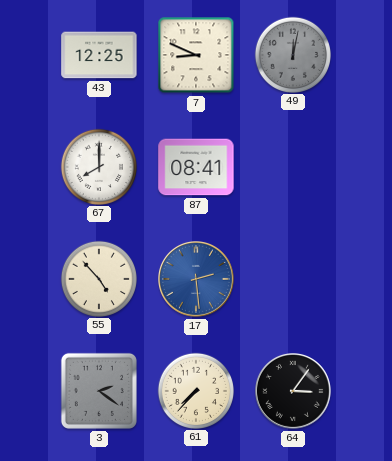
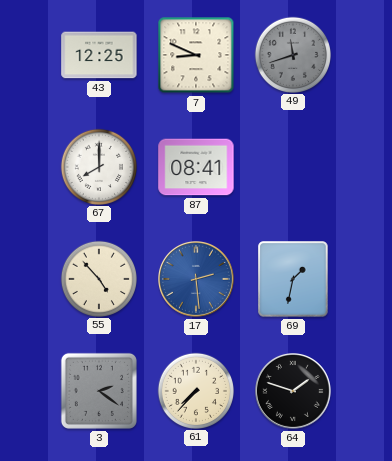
49: 12:02 -> 11:42
69: none -> 1:32
64: 3:06 -> 1:48
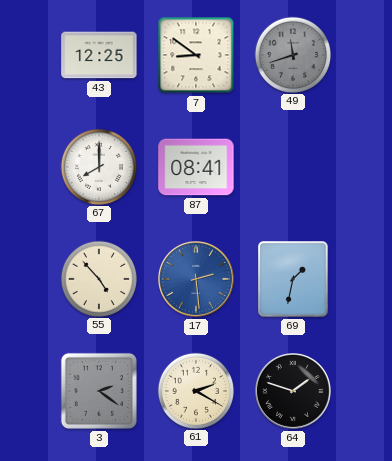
7: 8:49 -> 8:51
61: 7:37 -> 2:20
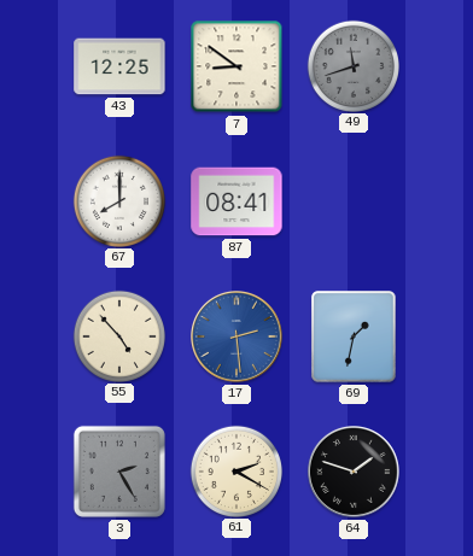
3: 2:21 -> 2:25
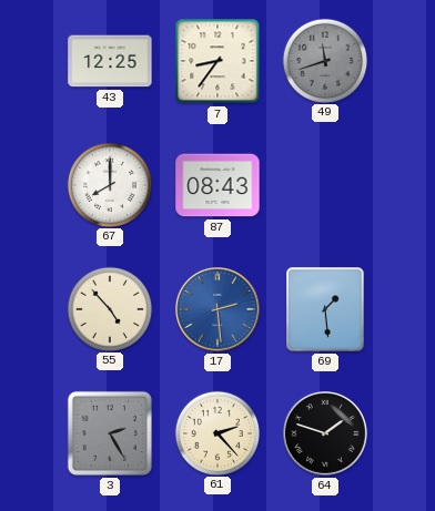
7: 8:51 -> 8:36
87: 08:41 -> 08:43
69: 1:32 -> 1:29
61: 2:20 -> 2:23
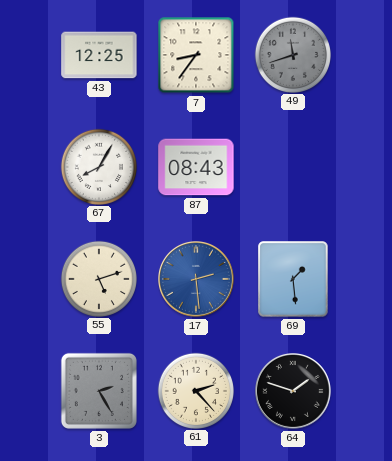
67: 8:00 -> 8:05
55: 4:53 -> 5:12
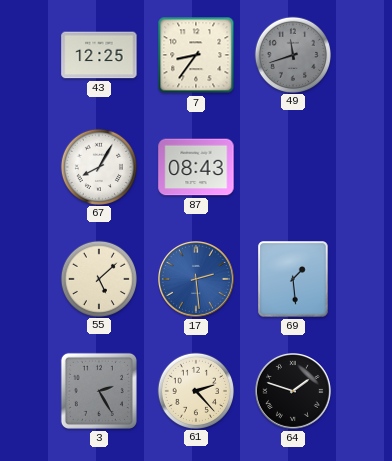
55: 5:12 -> 5:08
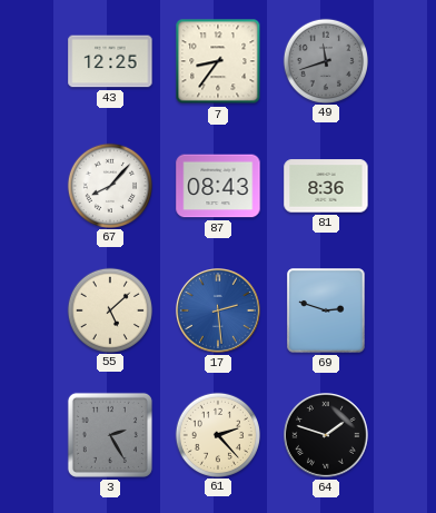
67: 8:05 -> 8:07
81: none -> 8:36
69: 1:29 -> 2:48
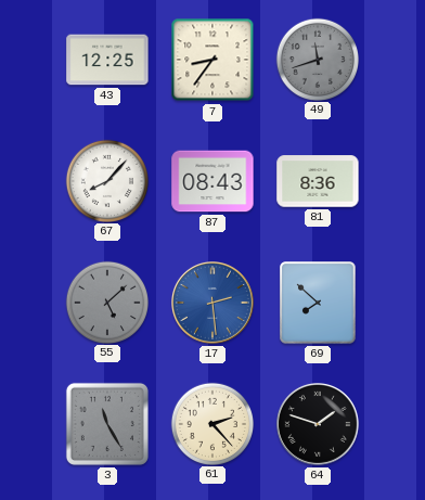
55 dial: cream -> grey
69: 2:48 -> 7:52
3: 2:25 -> 11:25
